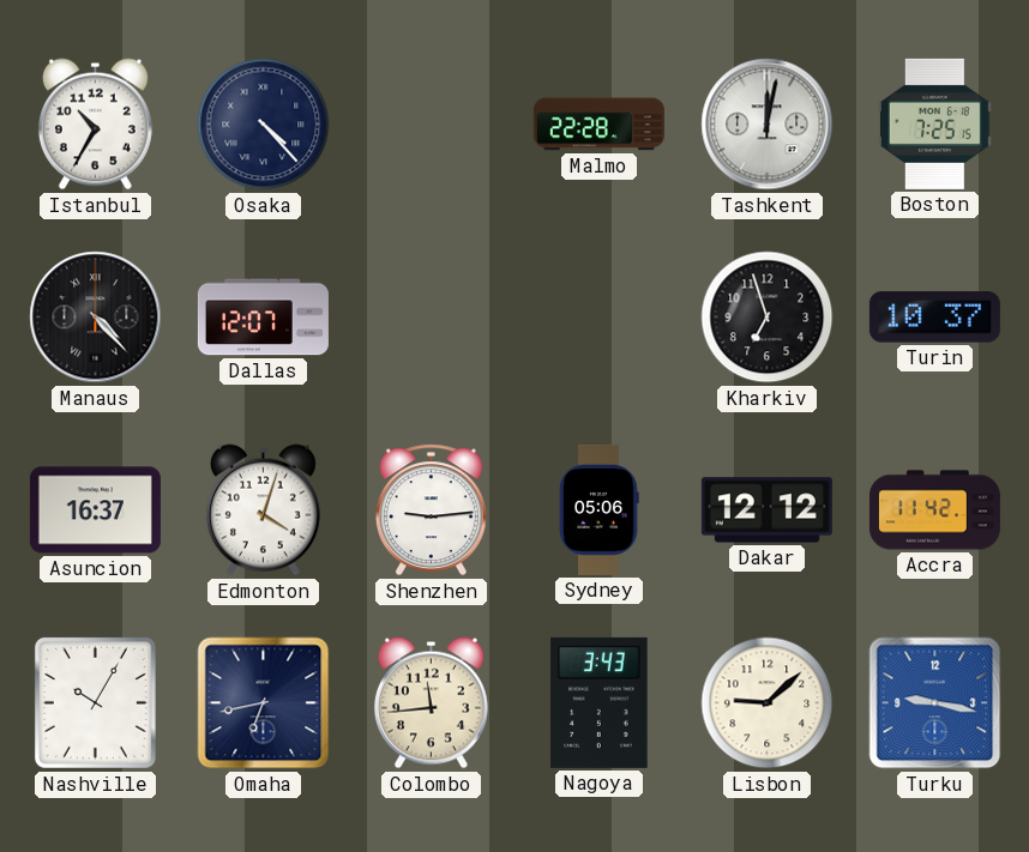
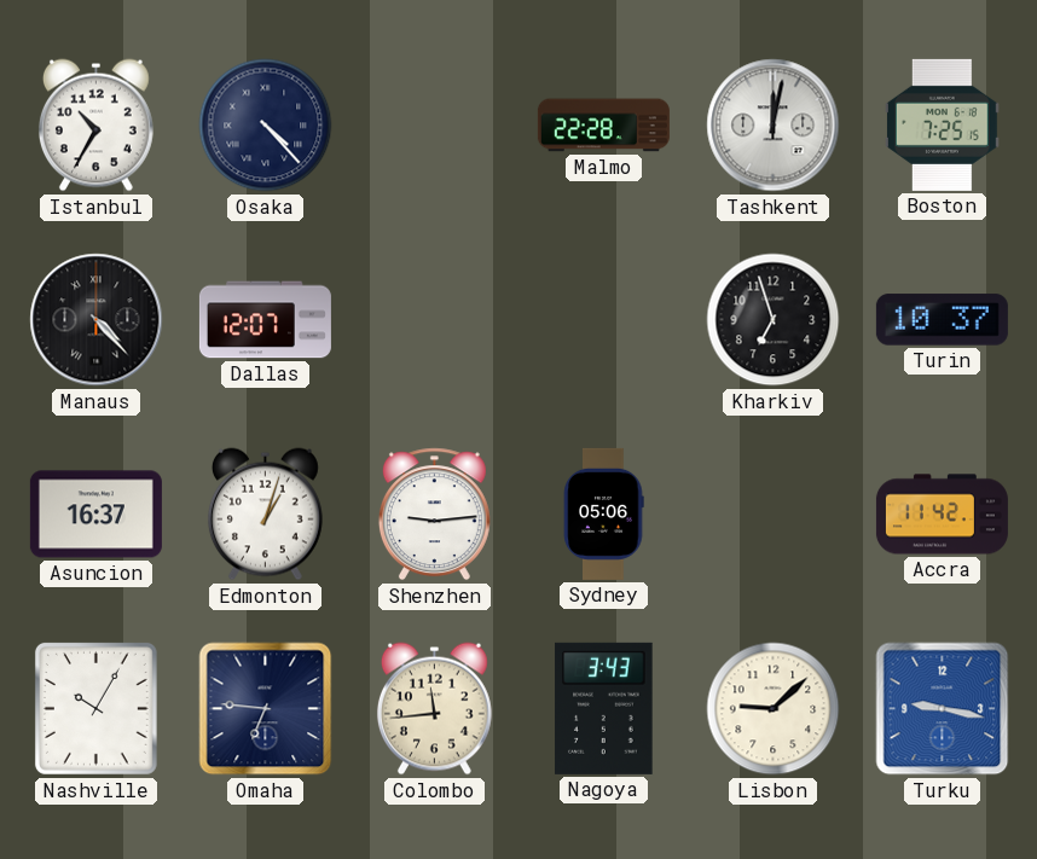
Edmonton: 4:03 -> 1:03
Dakar: 12:12 -> none
Omaha: 6:43 -> 6:46
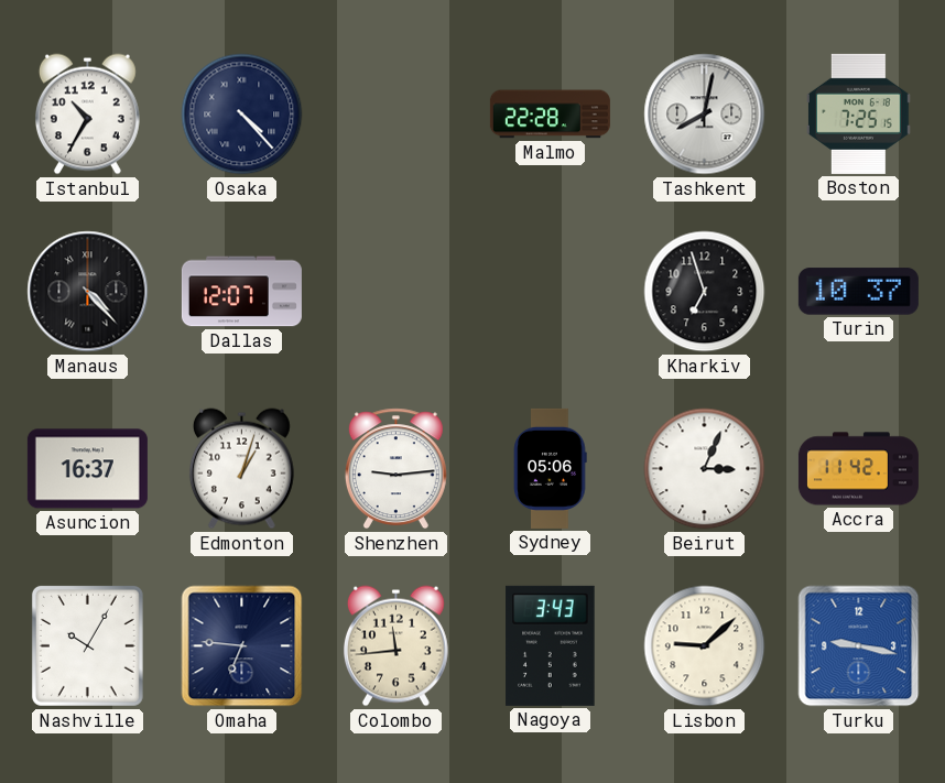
Tashkent: 12:02 -> 8:02
Beirut: none -> 3:04
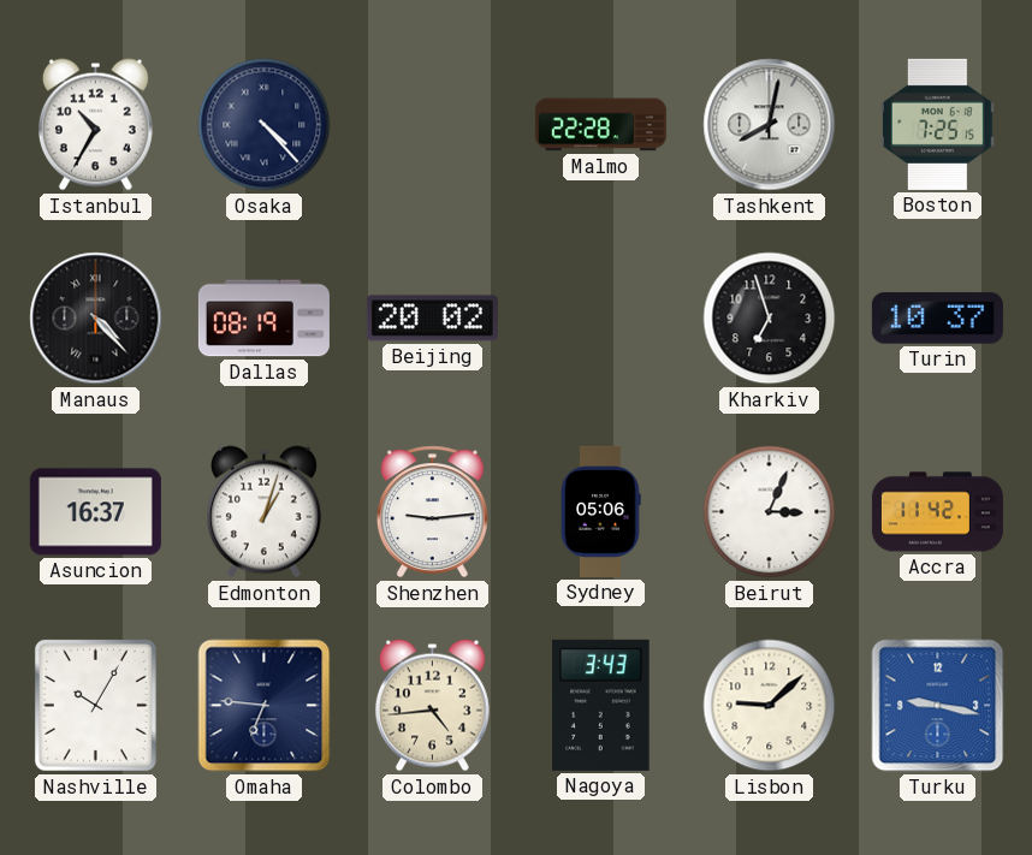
Dallas: 12:07 -> 08:19
Beijing: none -> 20:02
Colombo: 11:44 -> 4:44
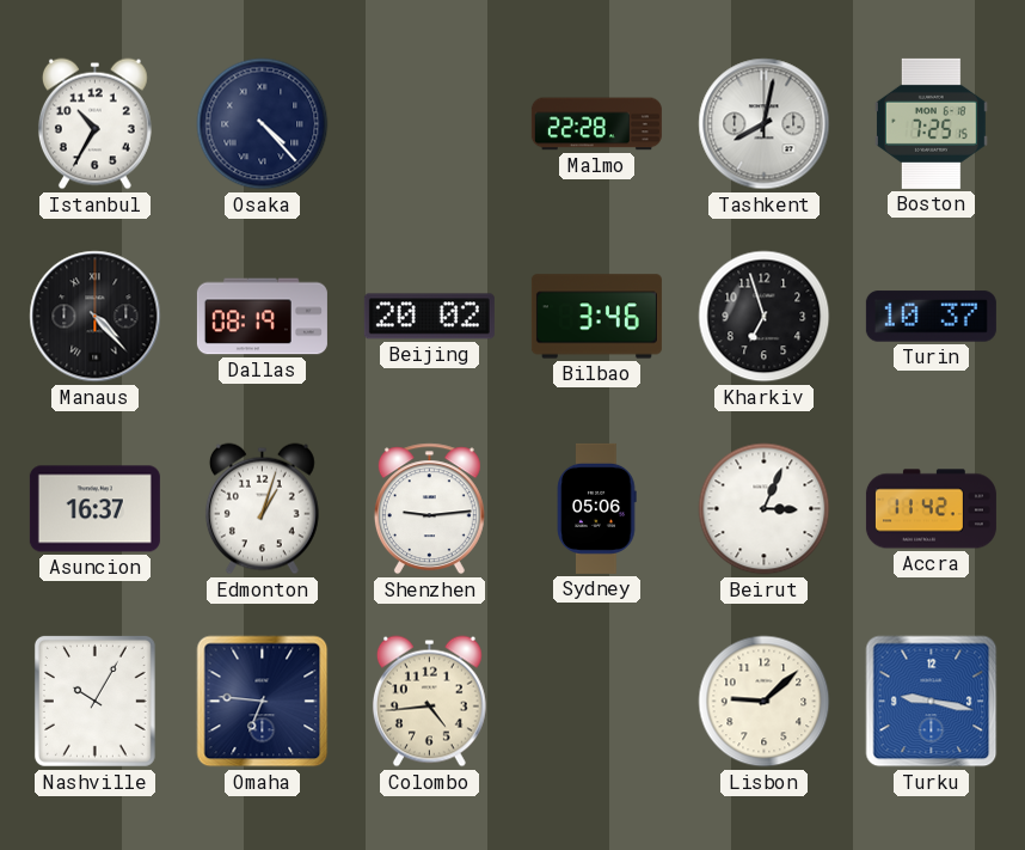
Bilbao: none -> 3:46
Nagoya: 3:43 -> none
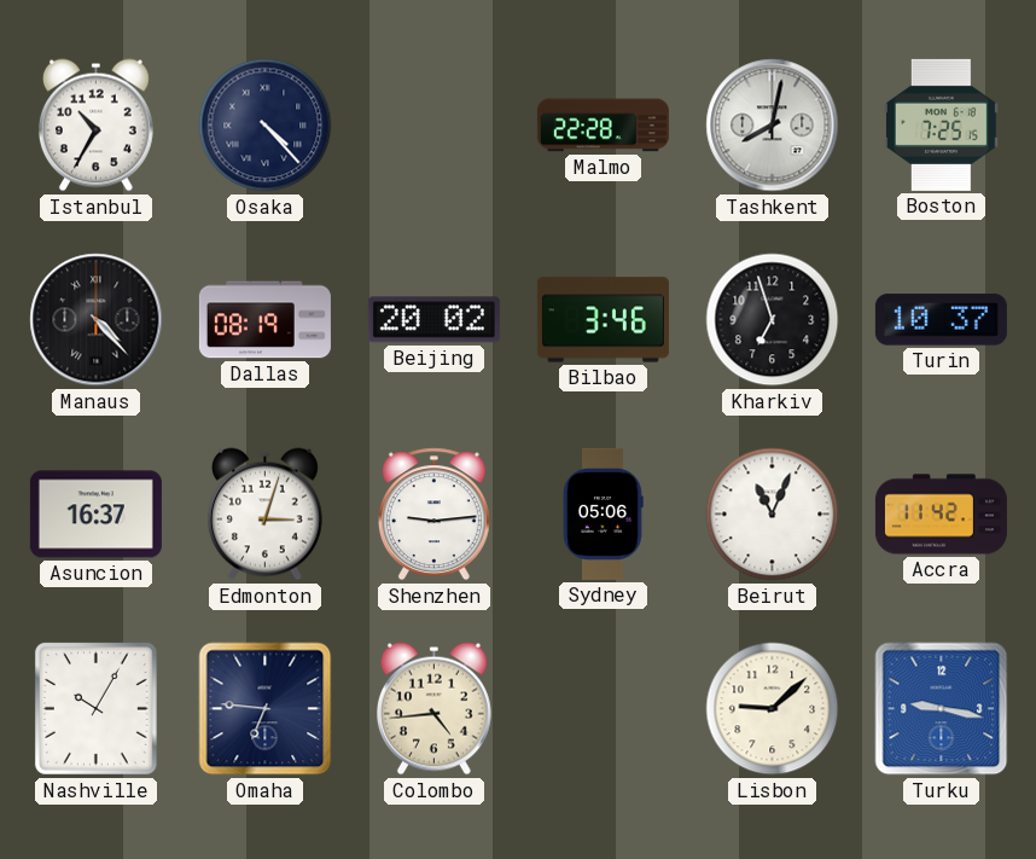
Edmonton: 1:03 -> 3:03
Beirut: 3:04 -> 11:04
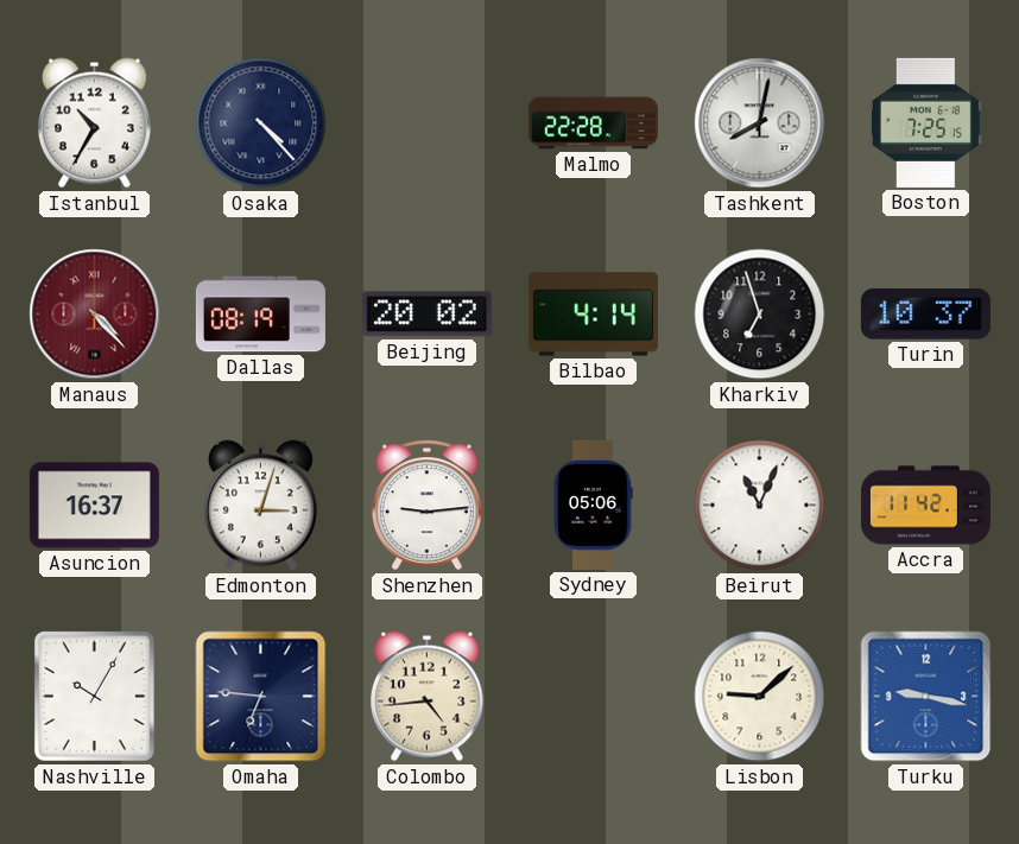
Manaus dial: black -> burgundy
Bilbao: 3:46 -> 4:14
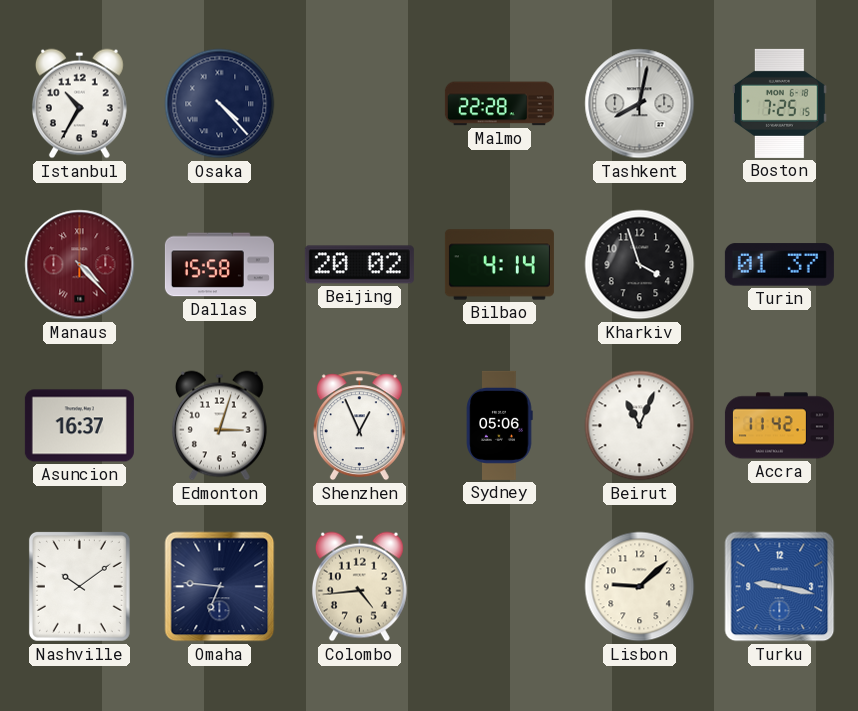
Dallas: 08:19 -> 15:58
Kharkiv: 6:57 -> 3:57
Turin: 10:37 -> 01:37
Shenzhen: 9:14 -> 12:56
Nashville: 10:05 -> 10:09
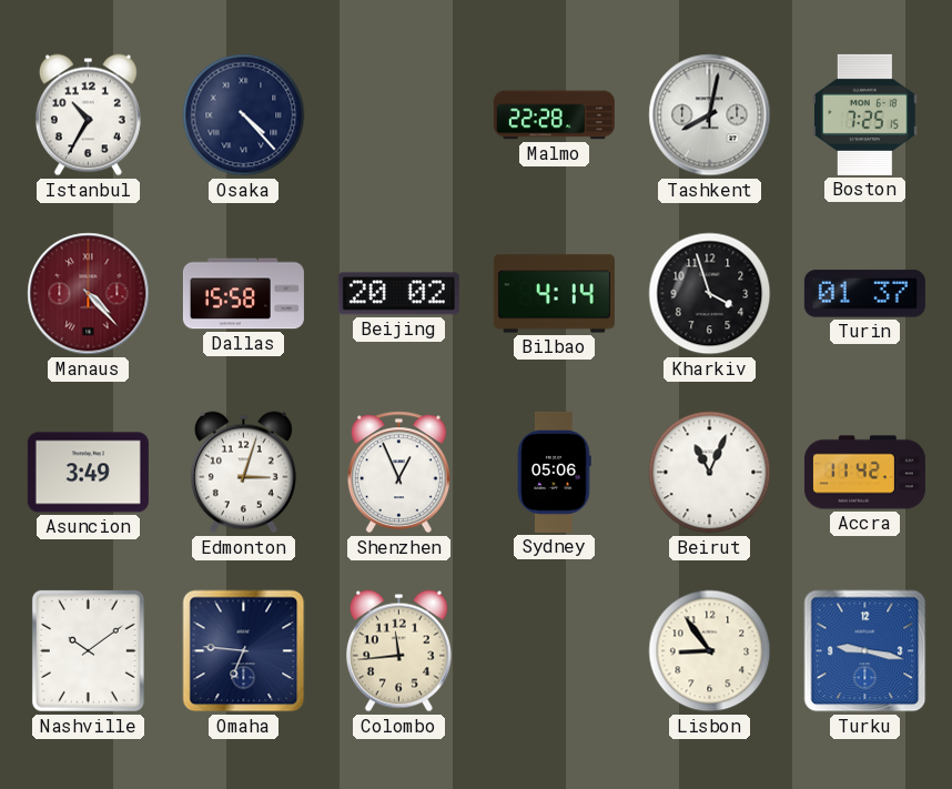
Asuncion: 16:37 -> 3:49
Colombo: 4:44 -> 11:44
Lisbon: 9:08 -> 8:54
